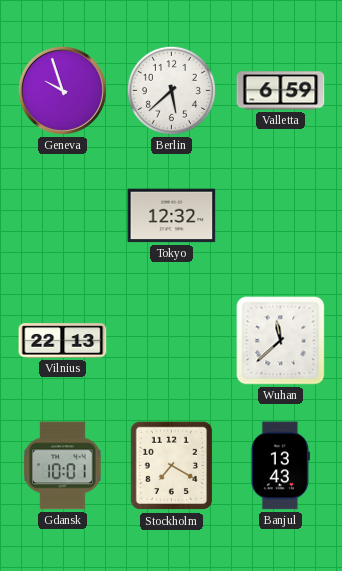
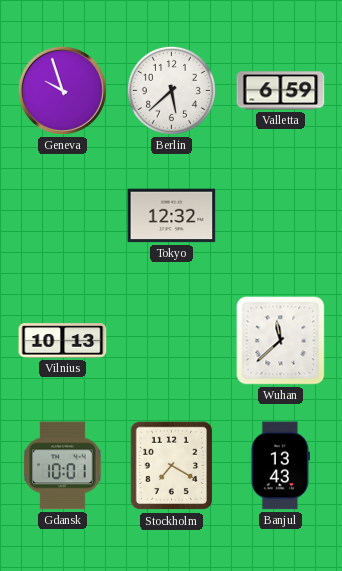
Vilnius: 22:13 -> 10:13
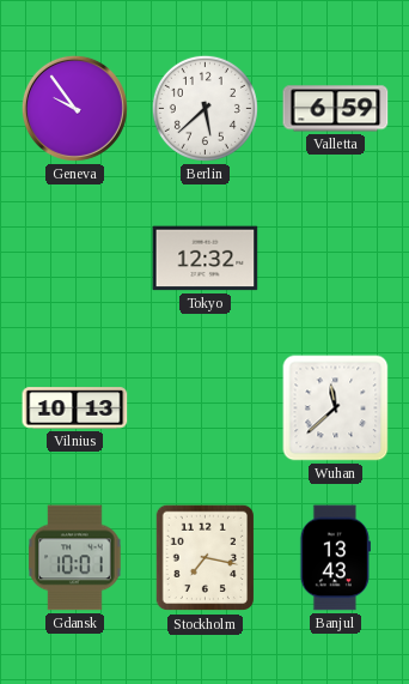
Geneva: 9:57 -> 9:54
Stockholm: 7:20 -> 7:17
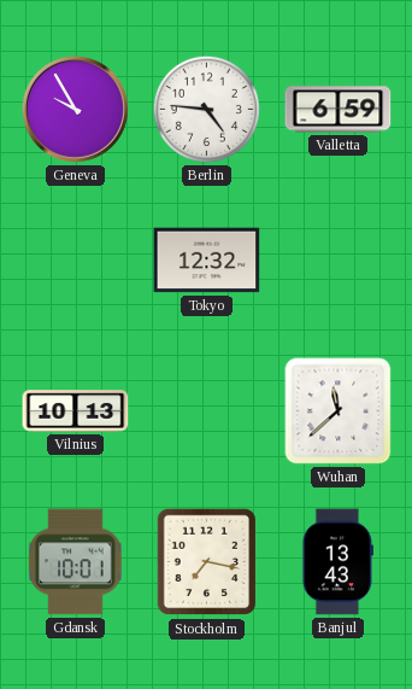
Geneva: 9:54 -> 9:55
Berlin: 5:38 -> 4:46
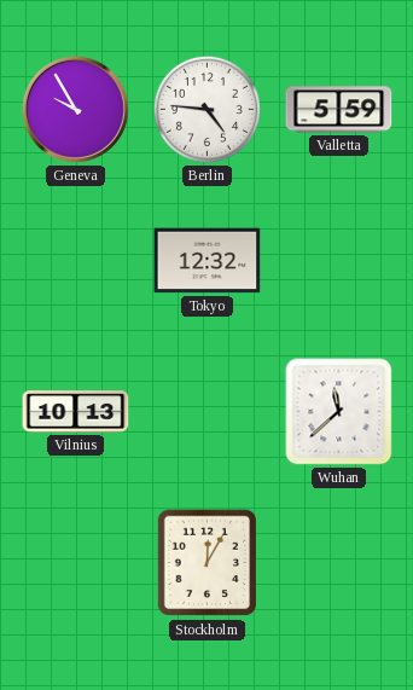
Valletta: 6:59 -> 5:59
Gdansk: 10:01 -> none
Stockholm: 7:17 -> 12:05
Banjul: 13:43 -> none
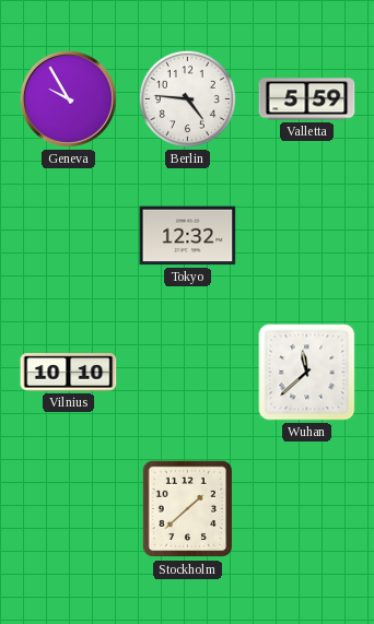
Vilnius: 10:13 -> 10:10
Stockholm: 12:05 -> 1:38
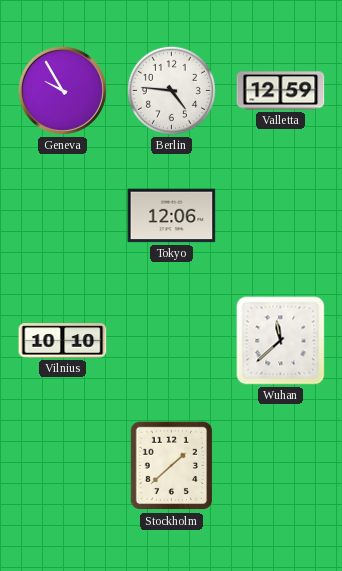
Valletta: 5:59 -> 12:59
Tokyo: 12:32 -> 12:06
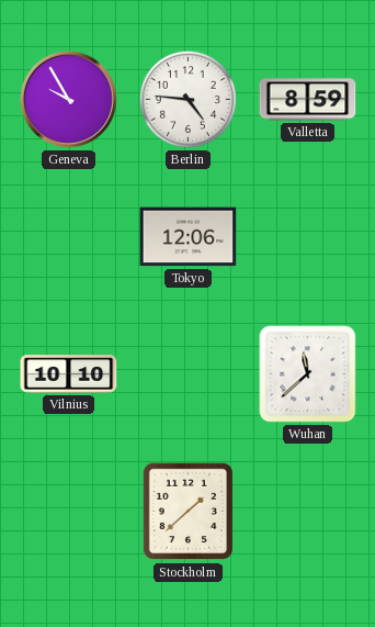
Valletta: 12:59 -> 8:59
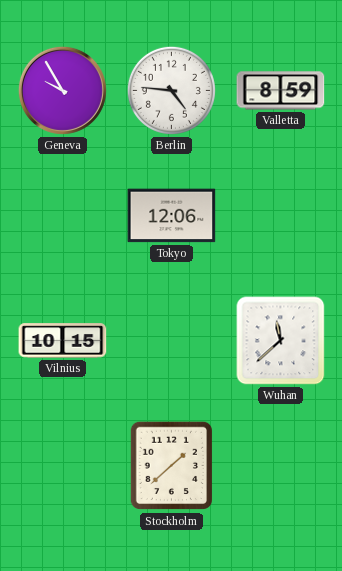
Vilnius: 10:10 -> 10:15
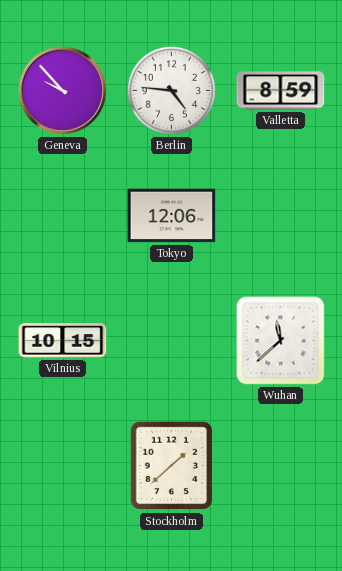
Geneva: 9:55 -> 9:53
